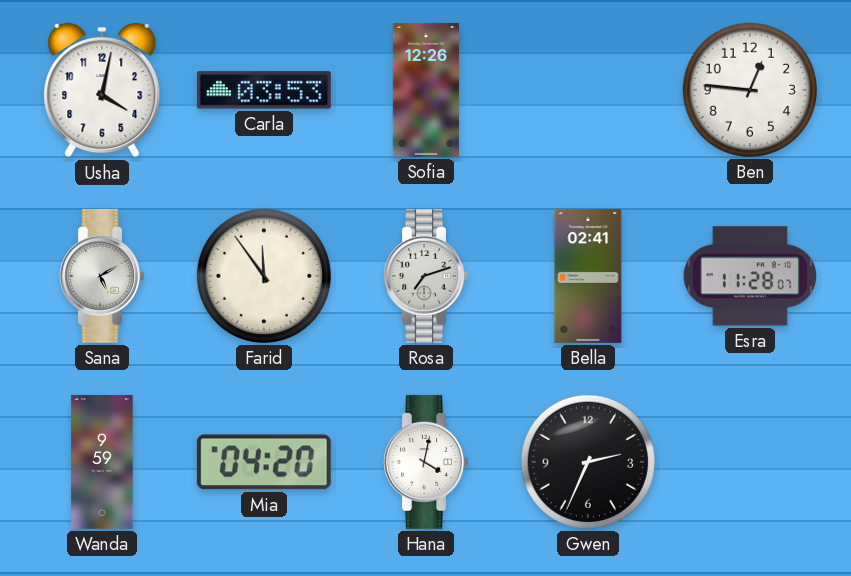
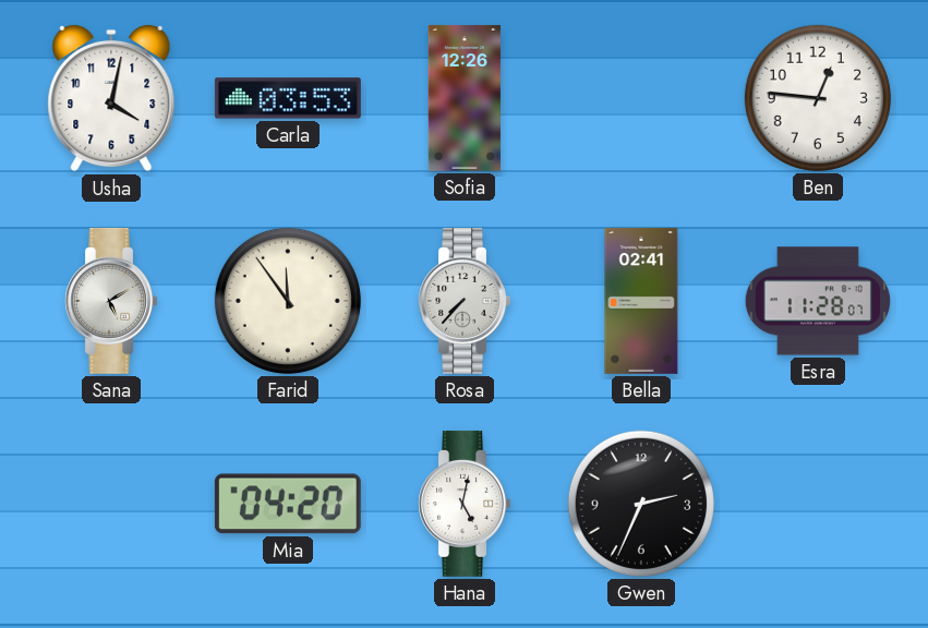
Rosa: 7:12 -> 7:37
Wanda: 9:59 -> none
Hana: 4:02 -> 5:02
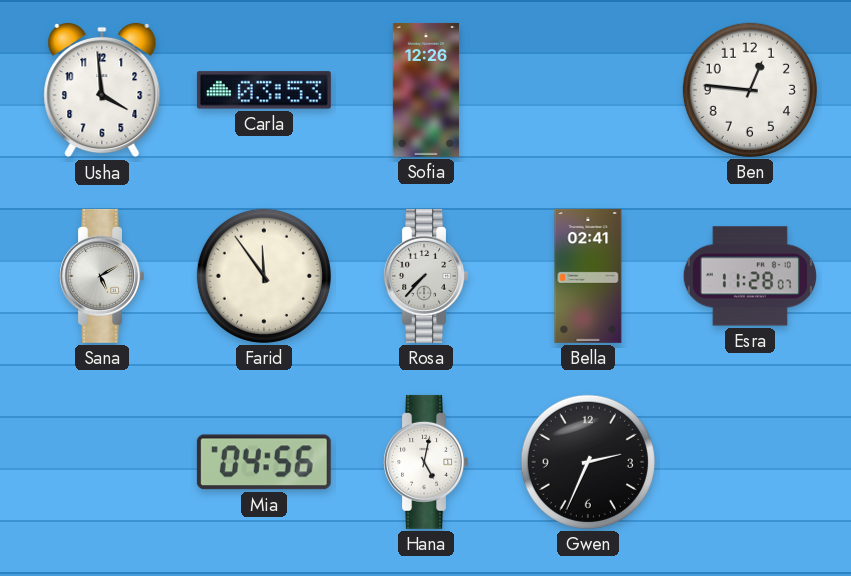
Usha: 4:02 -> 3:59
Mia: 04:20 -> 04:56
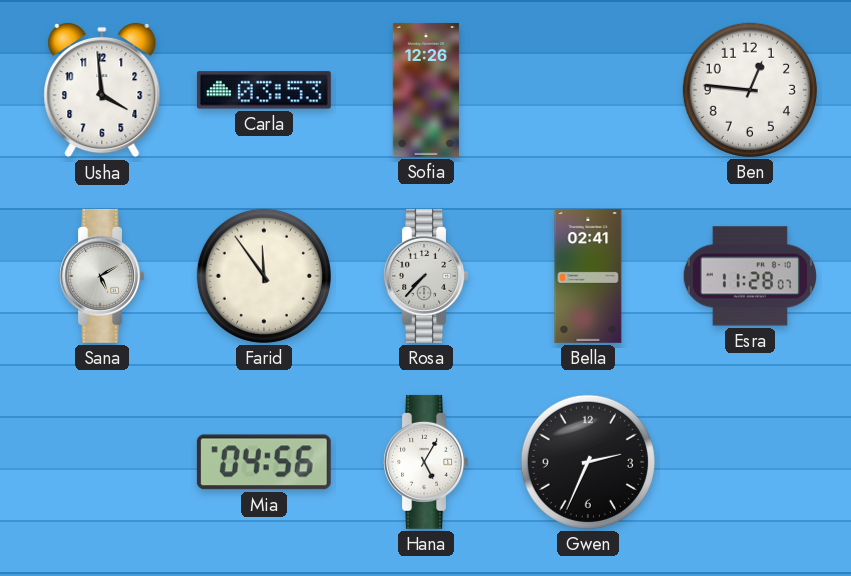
Hana: 5:02 -> 5:05
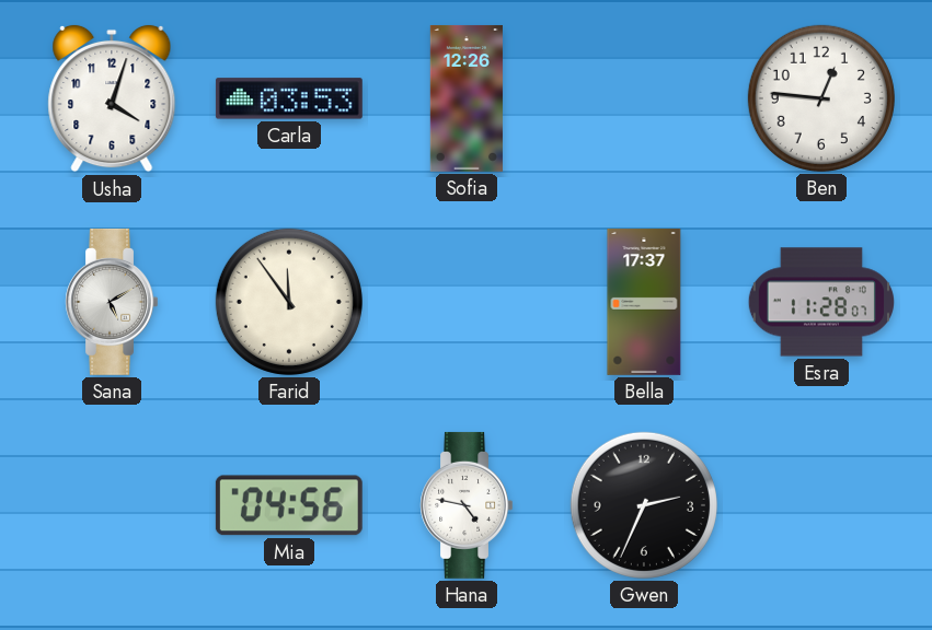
Usha: 3:59 -> 4:03
Rosa: 7:37 -> none
Bella: 02:41 -> 17:37
Hana: 5:05 -> 4:47
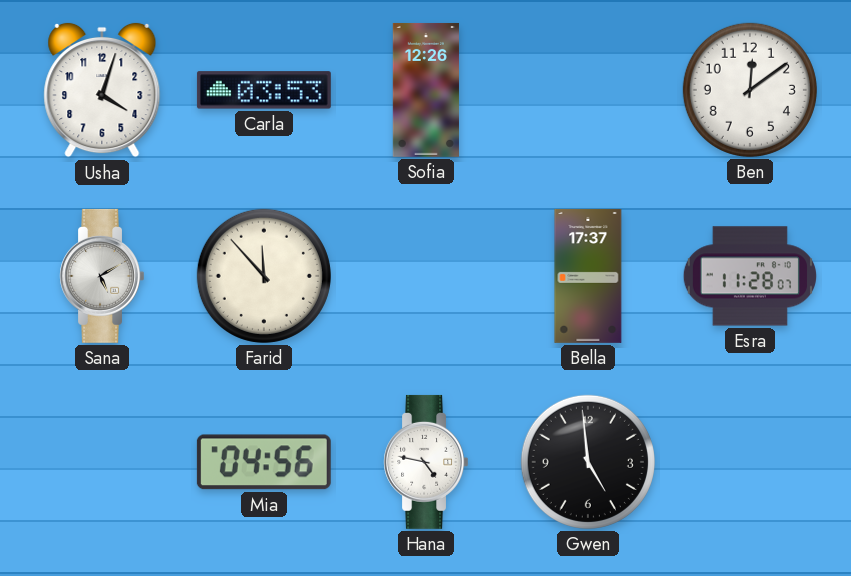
Ben: 12:46 -> 12:09
Farid: 11:54 -> 11:53
Gwen: 2:34 -> 4:59
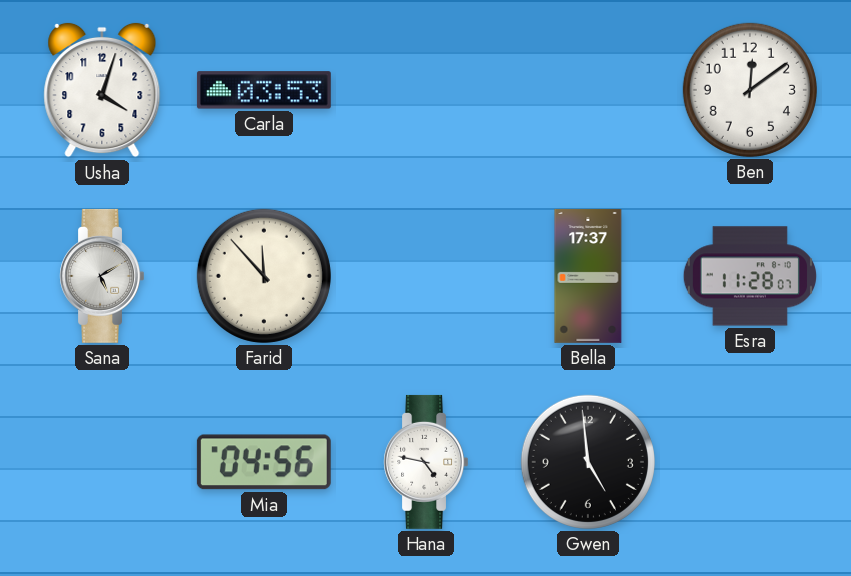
Sofia: 12:26 -> none
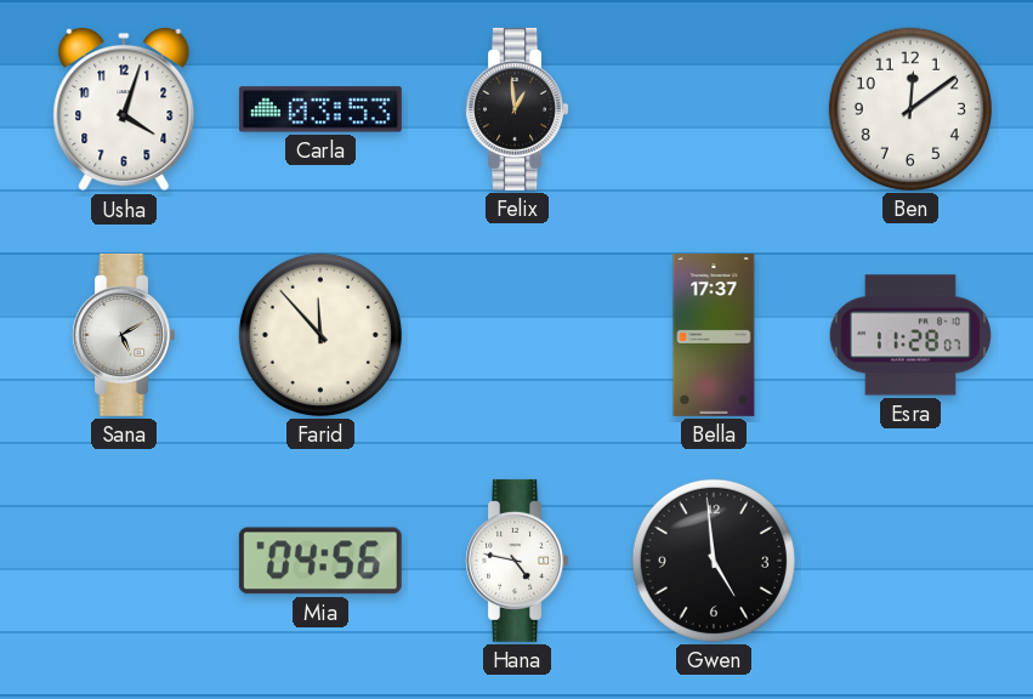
Felix: none -> 12:59
